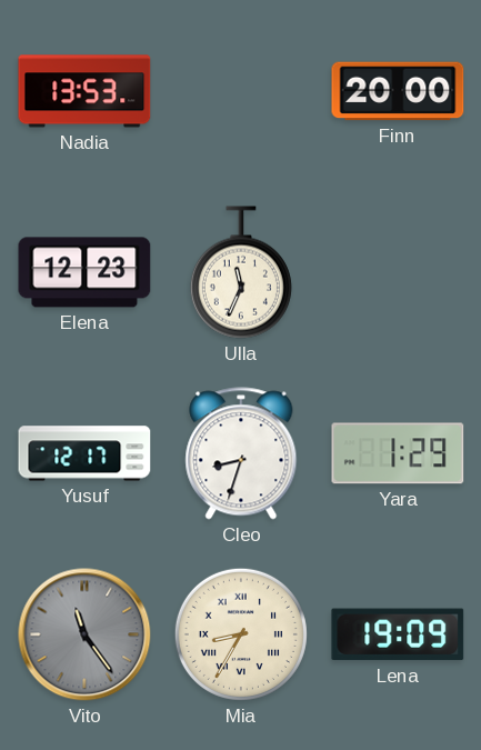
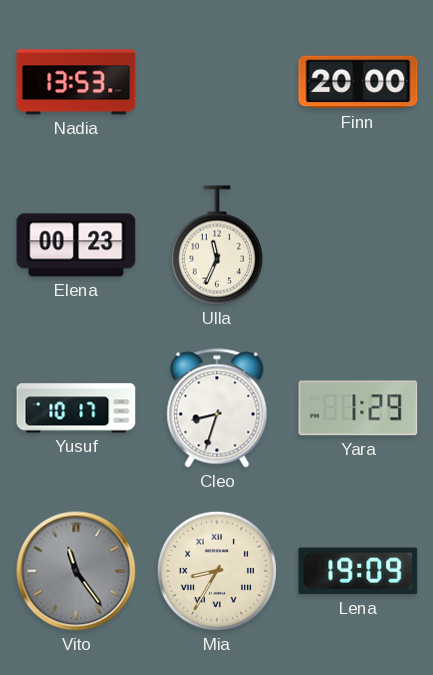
Elena: 12:23 -> 00:23
Yusuf: 12:17 -> 10:17
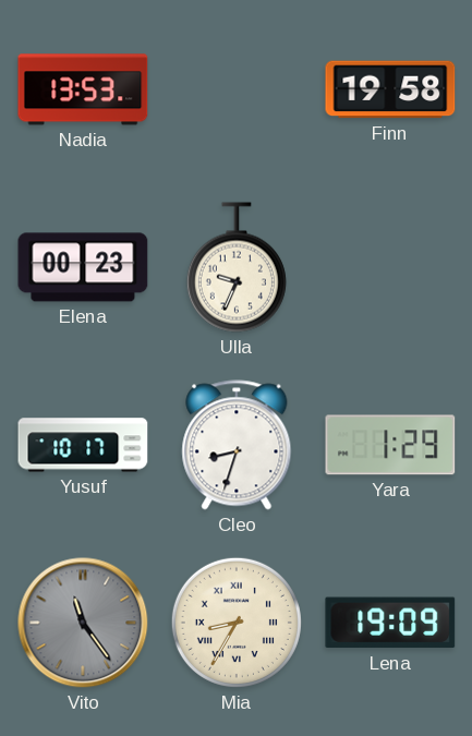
Finn: 20:00 -> 19:58
Ulla: 11:34 -> 9:34
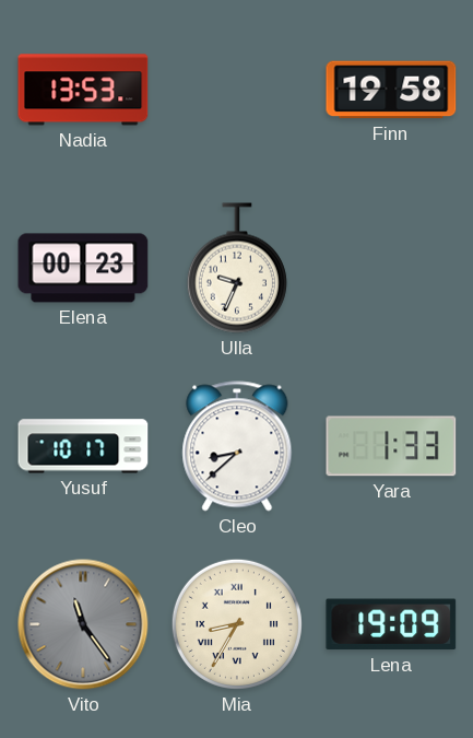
Cleo: 8:33 -> 8:38
Yara: 1:29 -> 1:33
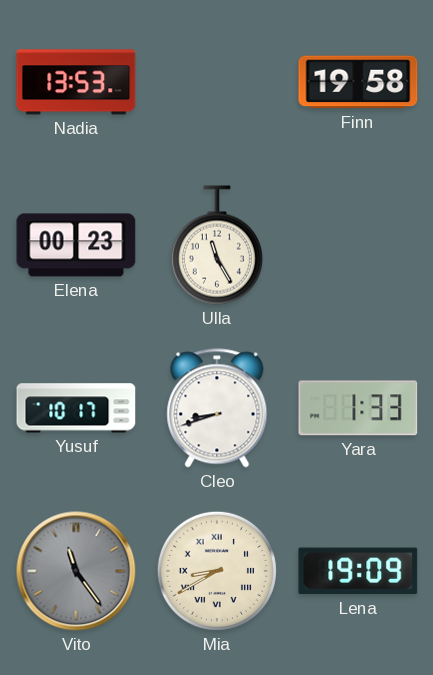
Ulla: 9:34 -> 11:25
Cleo: 8:38 -> 8:42
Mia: 8:35 -> 8:40
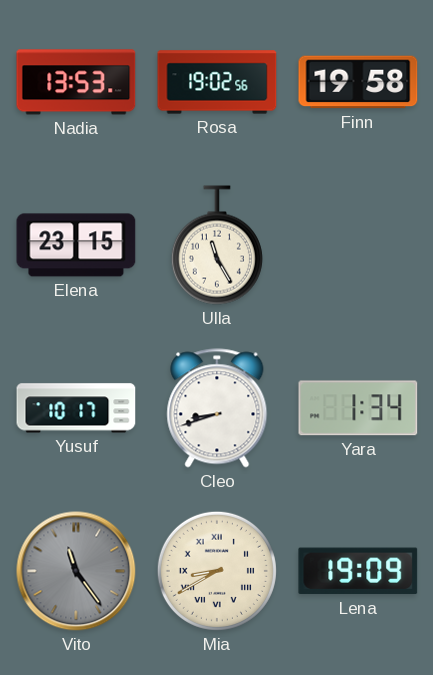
Rosa: none -> 19:02
Elena: 00:23 -> 23:15
Yara: 1:33 -> 1:34
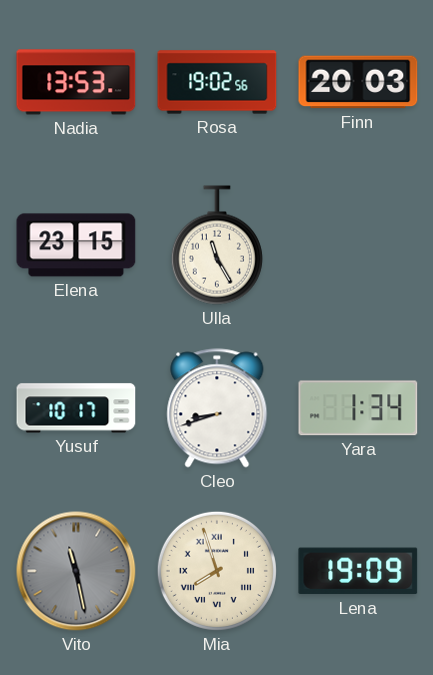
Finn: 19:58 -> 20:03
Vito: 11:24 -> 11:28
Mia: 8:40 -> 7:57
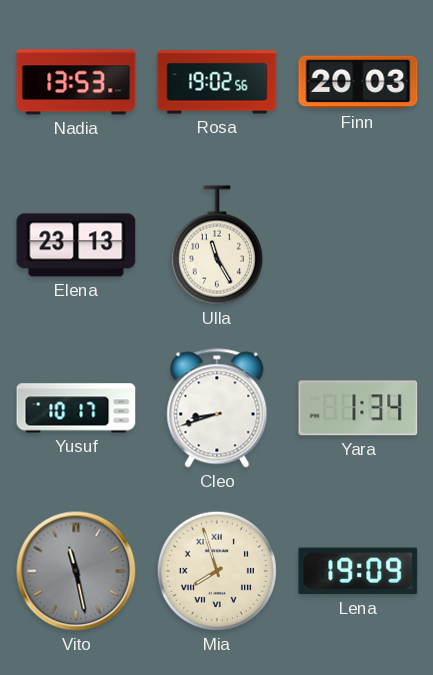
Elena: 23:15 -> 23:13
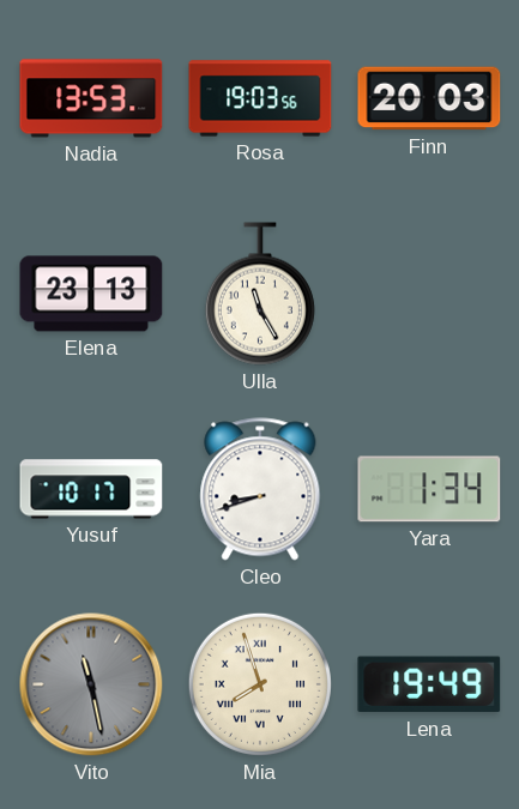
Rosa: 19:02 -> 19:03
Lena: 19:09 -> 19:49
